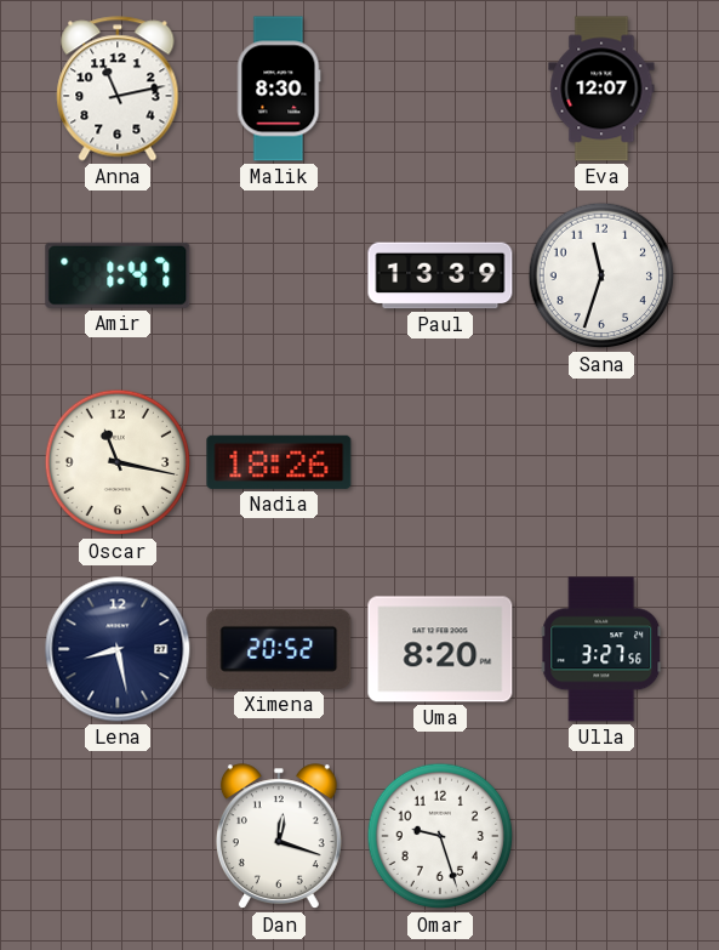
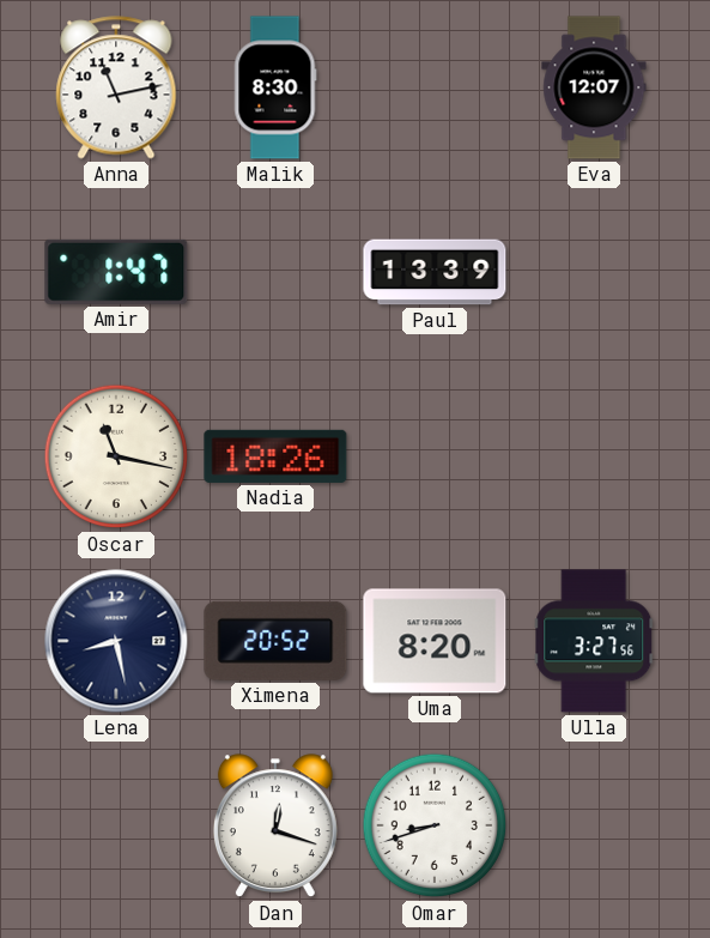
Sana: 11:33 -> none
Omar: 9:27 -> 8:42
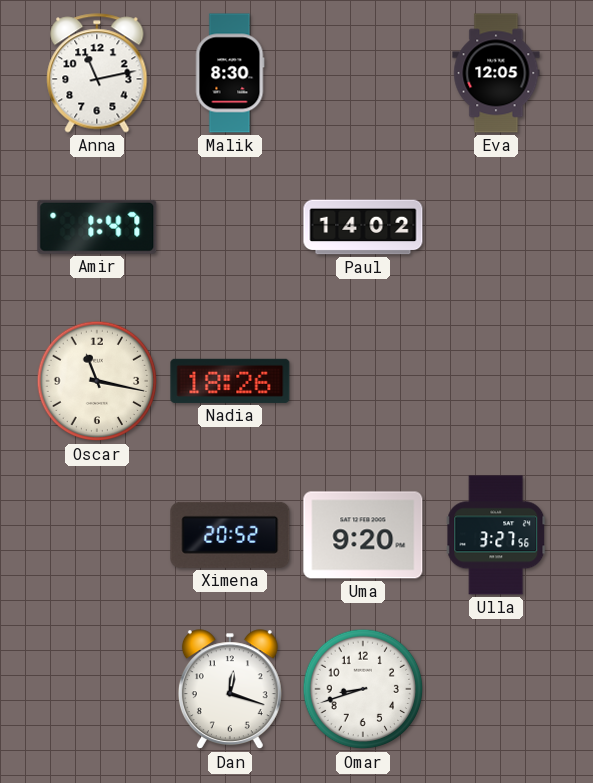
Eva: 12:07 -> 12:05
Paul: 13:39 -> 14:02
Lena: 8:28 -> none
Uma: 8:20 -> 9:20
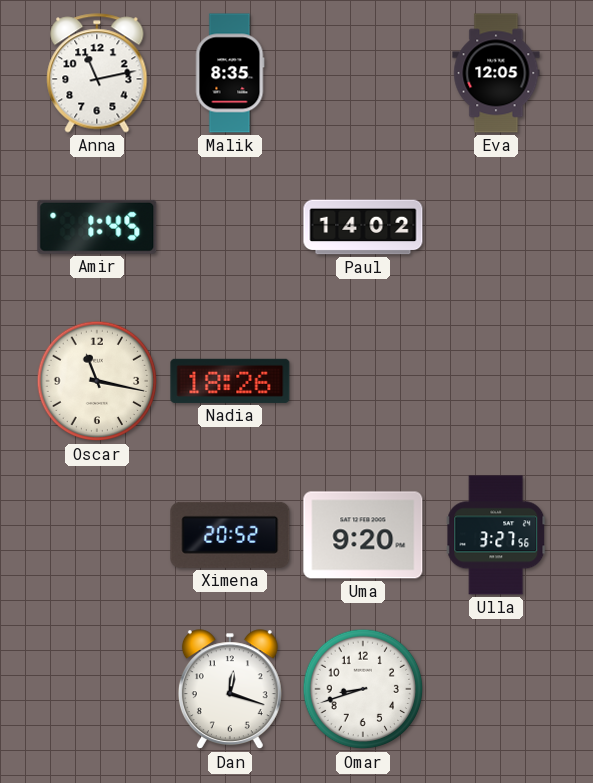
Malik: 8:30 -> 8:35
Amir: 1:47 -> 1:45
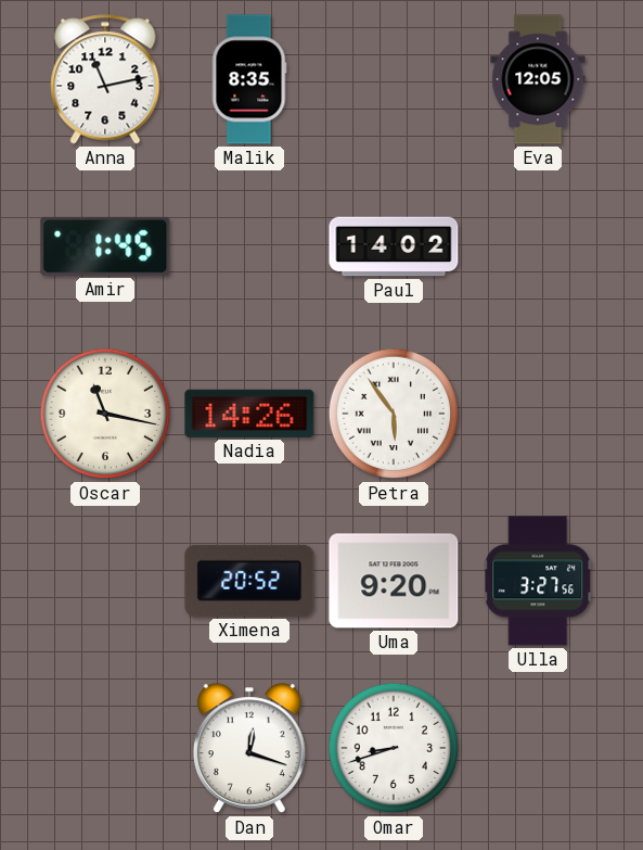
Nadia: 18:26 -> 14:26
Petra: none -> 5:54
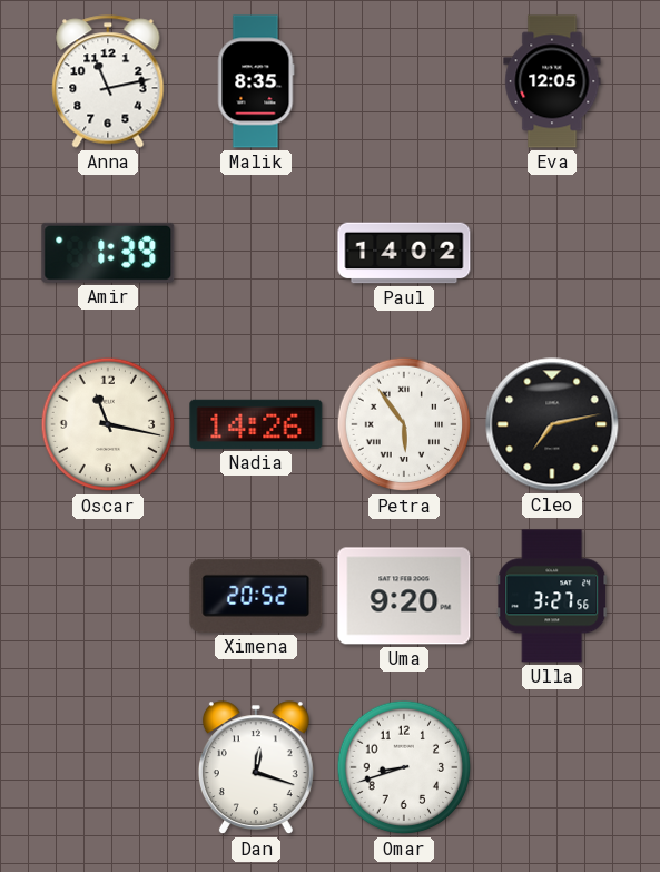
Amir: 1:45 -> 1:39
Cleo: none -> 7:13
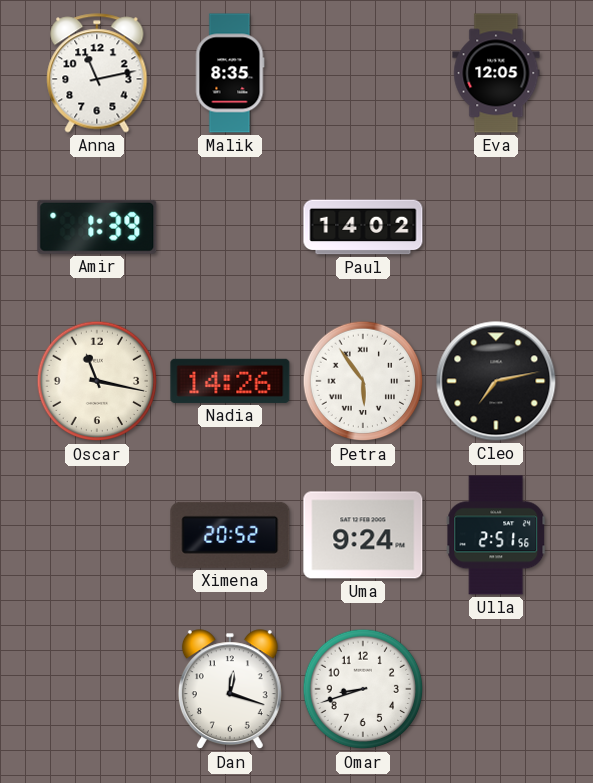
Uma: 9:20 -> 9:24
Ulla: 3:27 -> 2:51
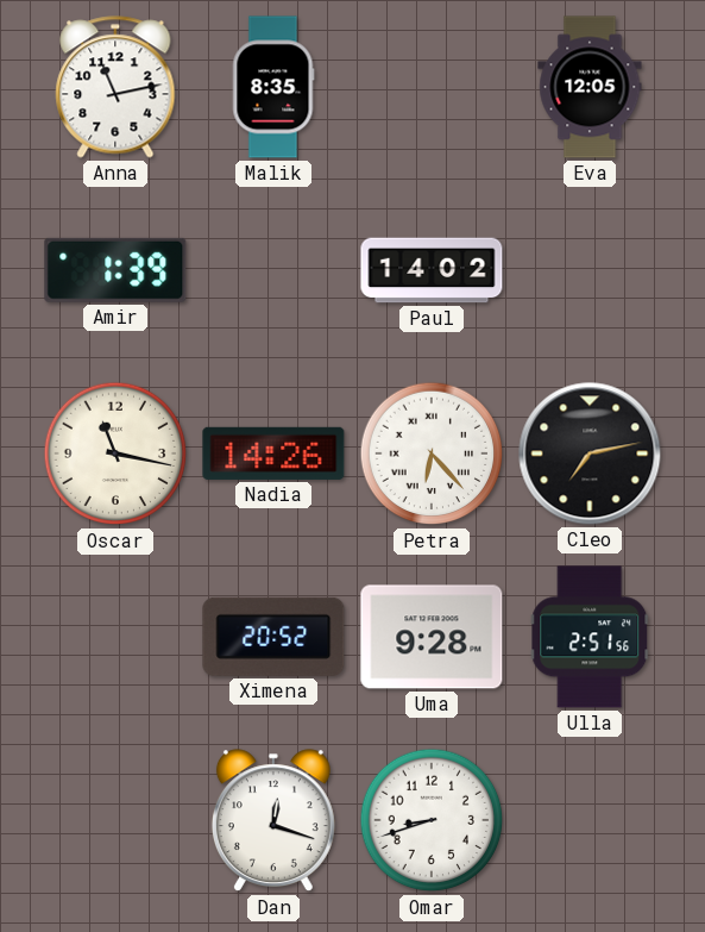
Petra: 5:54 -> 6:23
Uma: 9:24 -> 9:28
